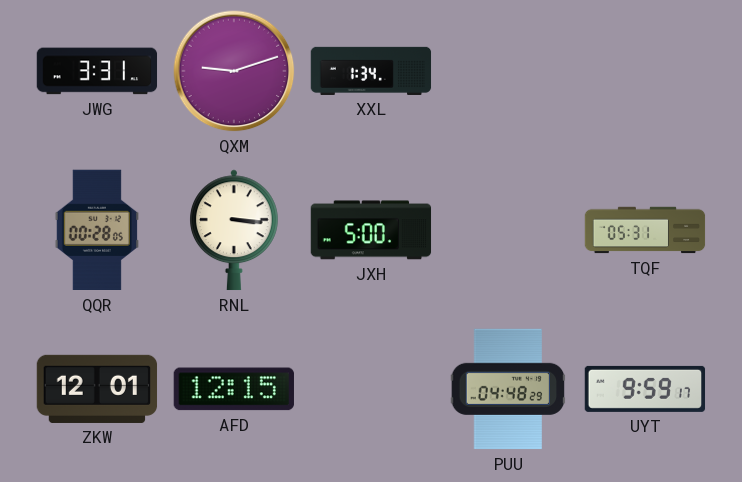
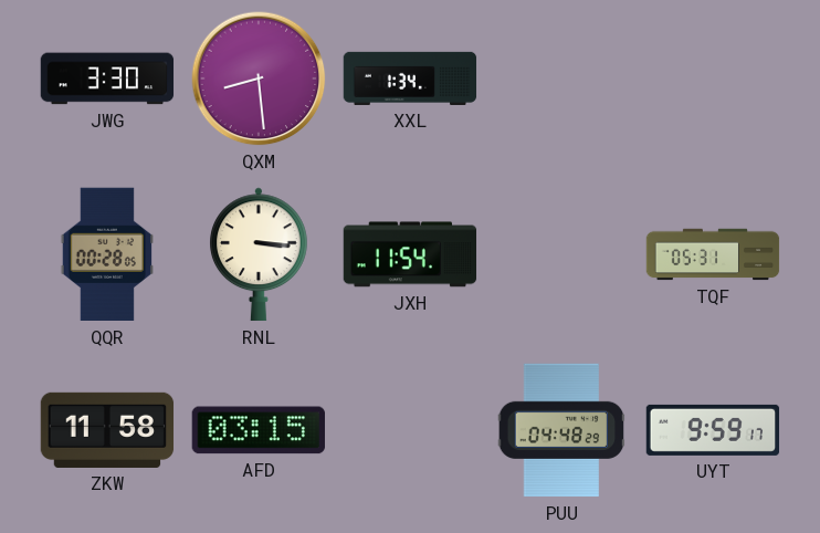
JWG: 3:31 -> 3:30
QXM: 9:12 -> 8:29
JXH: 5:00 -> 11:54
ZKW: 12:01 -> 11:58
AFD: 12:15 -> 03:15
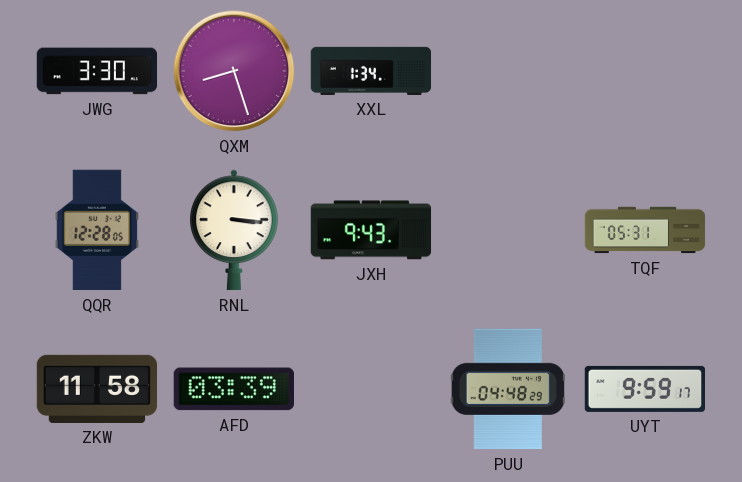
QXM: 8:29 -> 8:27
QQR: 00:28 -> 12:28
JXH: 11:54 -> 9:43
AFD: 03:15 -> 03:39
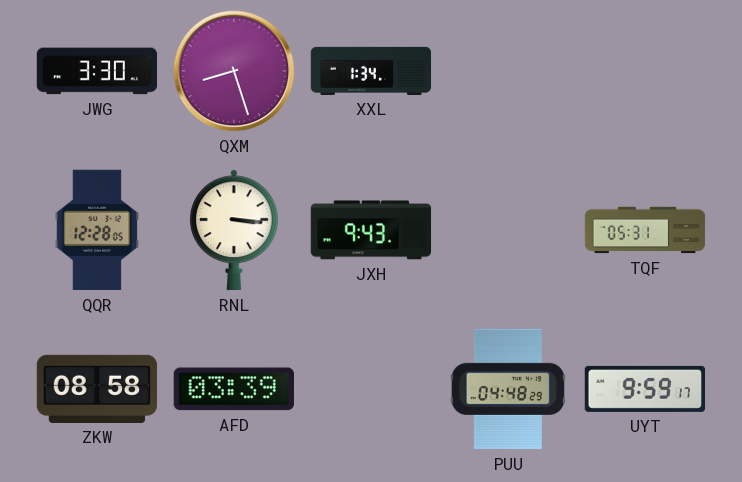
ZKW: 11:58 -> 08:58
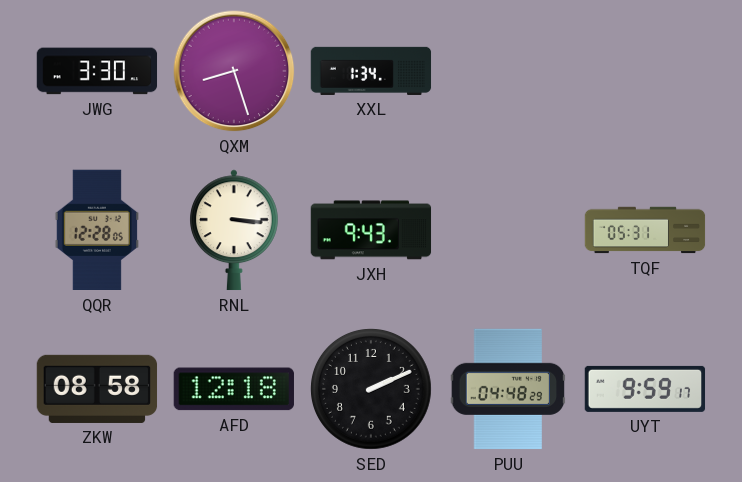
AFD: 03:39 -> 12:18
SED: none -> 2:11
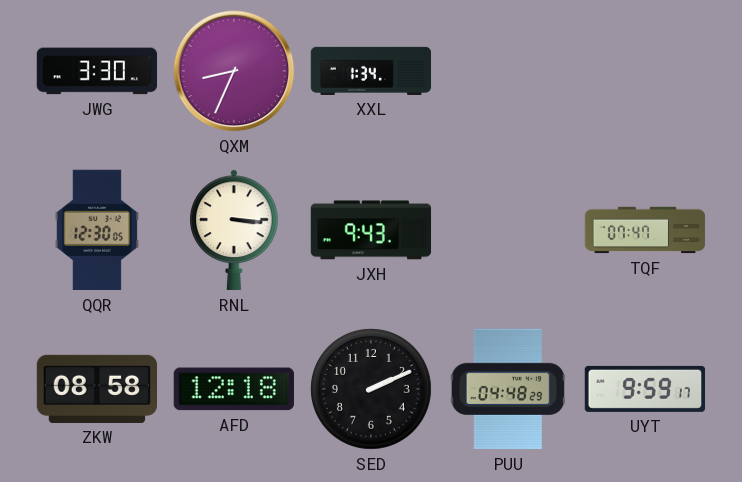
QXM: 8:27 -> 8:34
QQR: 12:28 -> 12:30
TQF: 05:31 -> 07:47
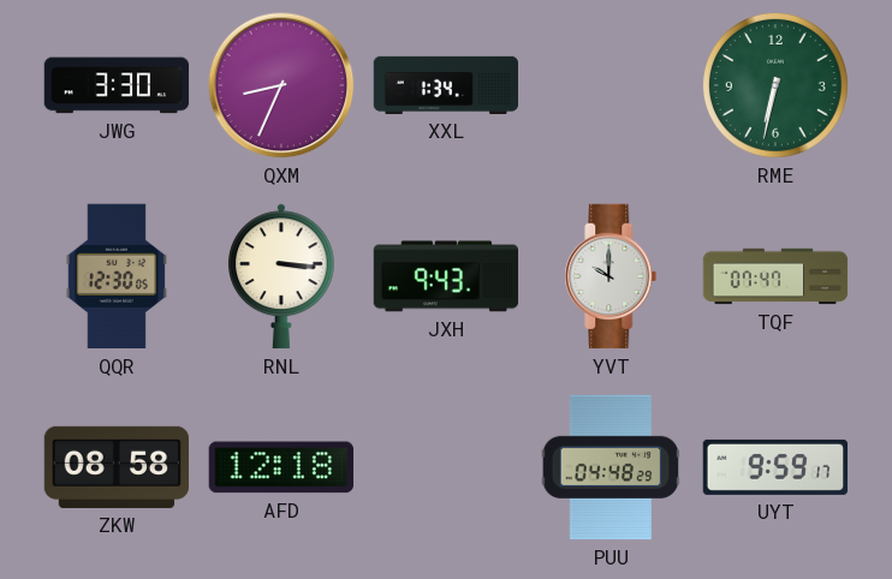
RME: none -> 6:32
YVT: none -> 10:00
SED: 2:11 -> none
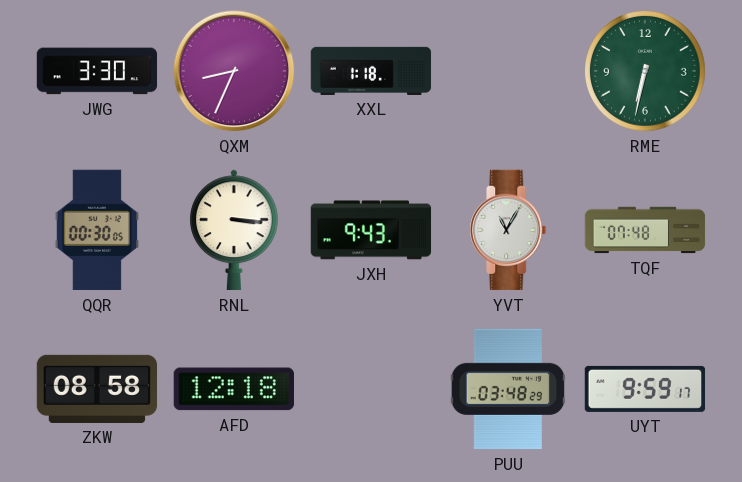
XXL: 1:34 -> 1:18
QQR: 12:30 -> 00:30
YVT: 10:00 -> 11:05
TQF: 07:47 -> 07:48
PUU: 04:48 -> 03:48
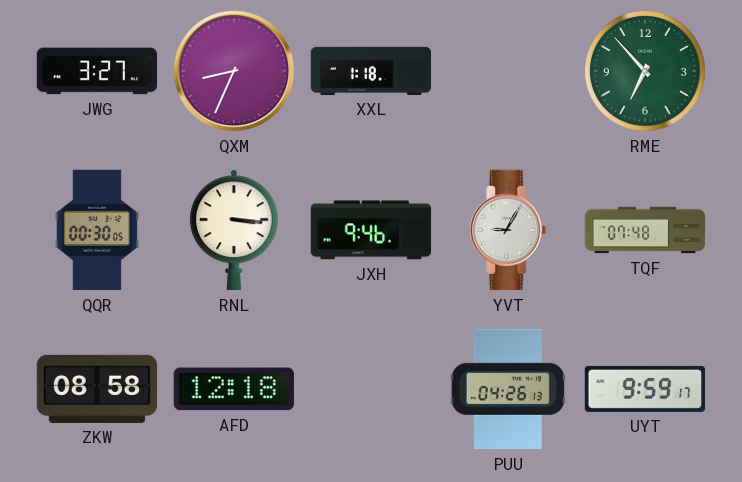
JWG: 3:30 -> 3:27
RME: 6:32 -> 6:53
JXH: 9:43 -> 9:46
YVT: 11:05 -> 9:05
PUU: 03:48 -> 04:26
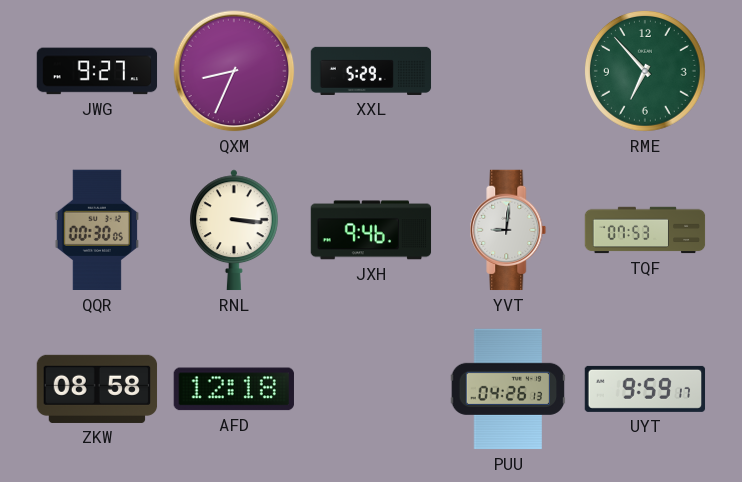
JWG: 3:27 -> 9:27
XXL: 1:18 -> 5:29
YVT: 9:05 -> 9:01
TQF: 07:48 -> 07:53
